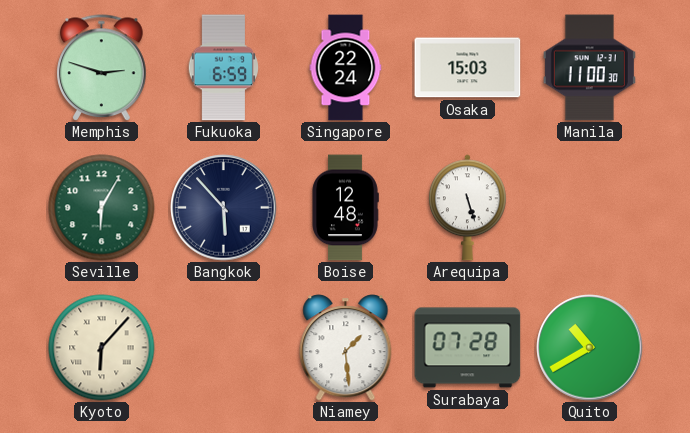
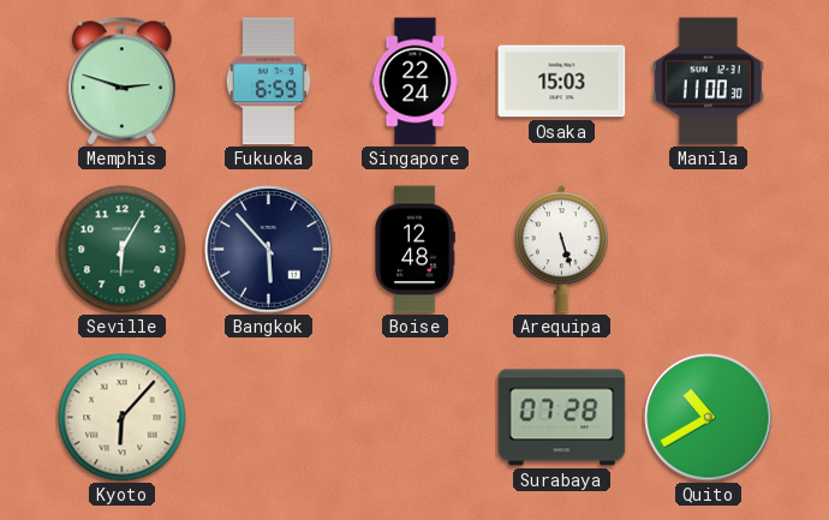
Niamey: 1:29 -> none
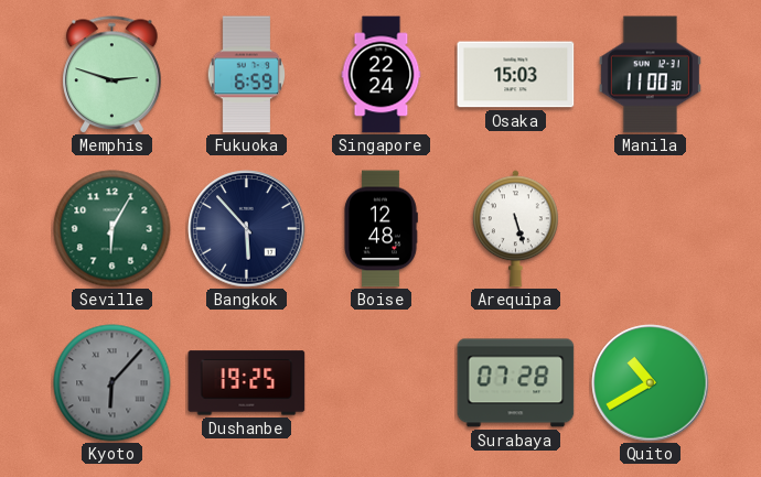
Kyoto dial: cream -> grey
Dushanbe: none -> 19:25
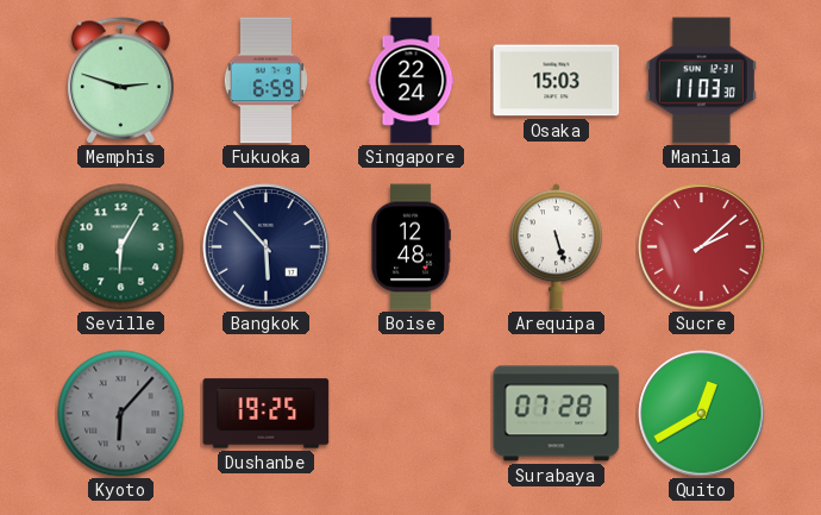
Manila: 11:00 -> 11:03
Sucre: none -> 2:08
Quito: 10:40 -> 12:40
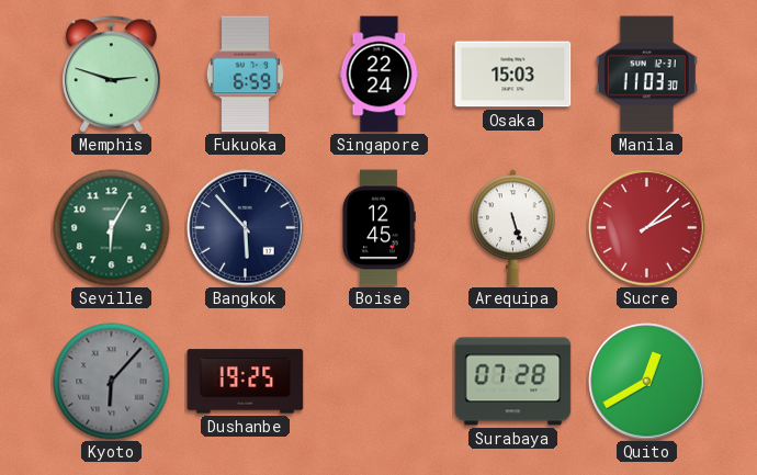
Boise: 12:48 -> 12:45
